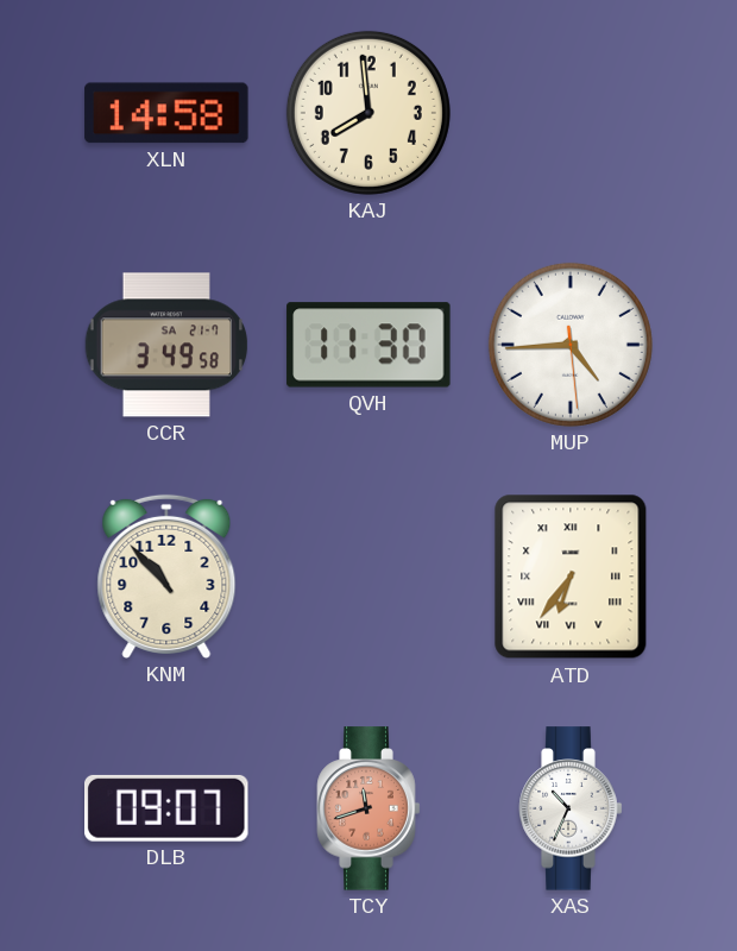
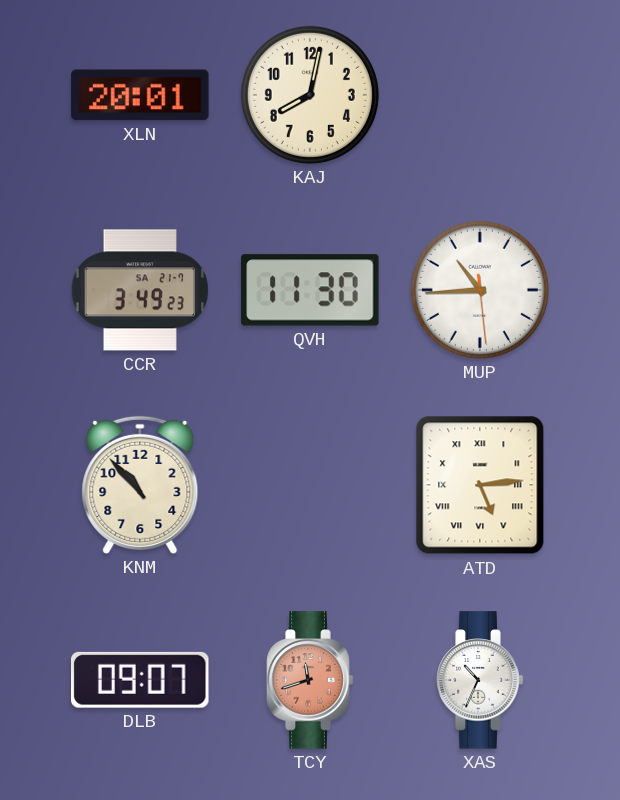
XLN: 14:58 -> 20:01
KAJ: 7:59 -> 8:02
CCR: 3:49:58 -> 3:49:23
MUP: 4:44 -> 10:44
ATD: 6:36 -> 5:14
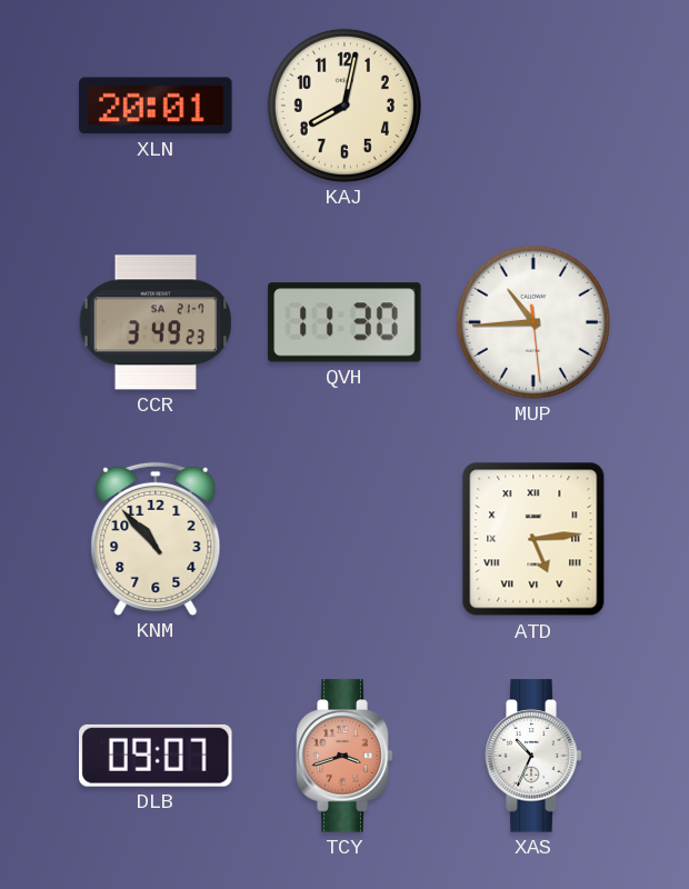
TCY: 11:42 -> 3:42
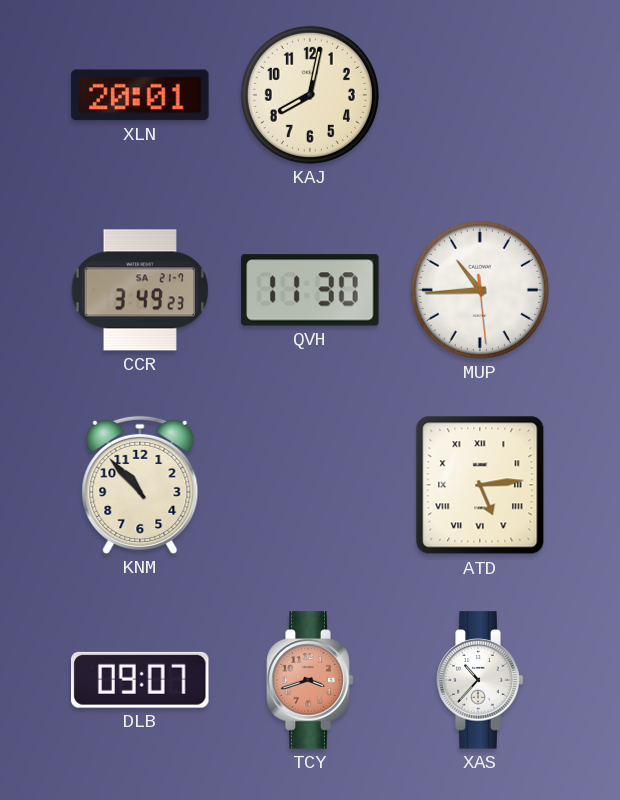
XAS: 10:34 -> 10:37
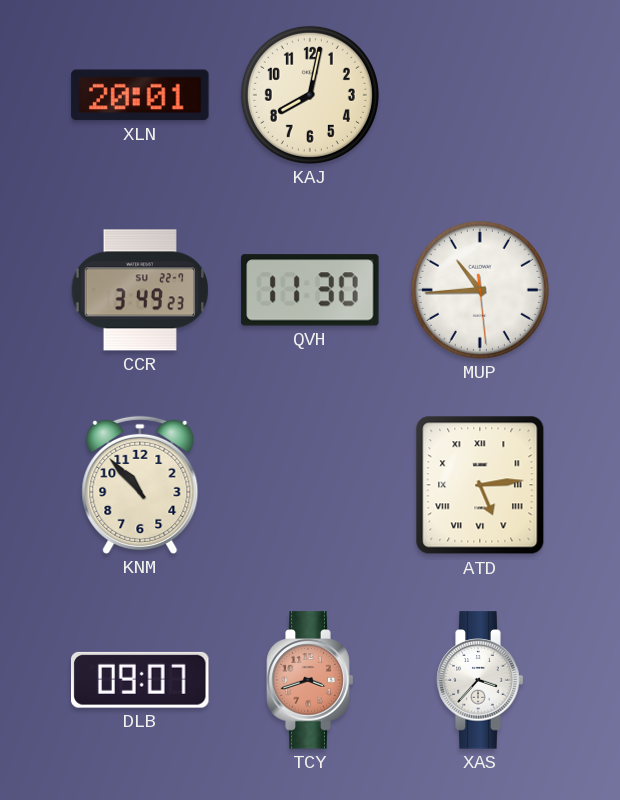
CCR date: SA 21-7 -> SU 22-7
XAS: 10:37 -> 3:37
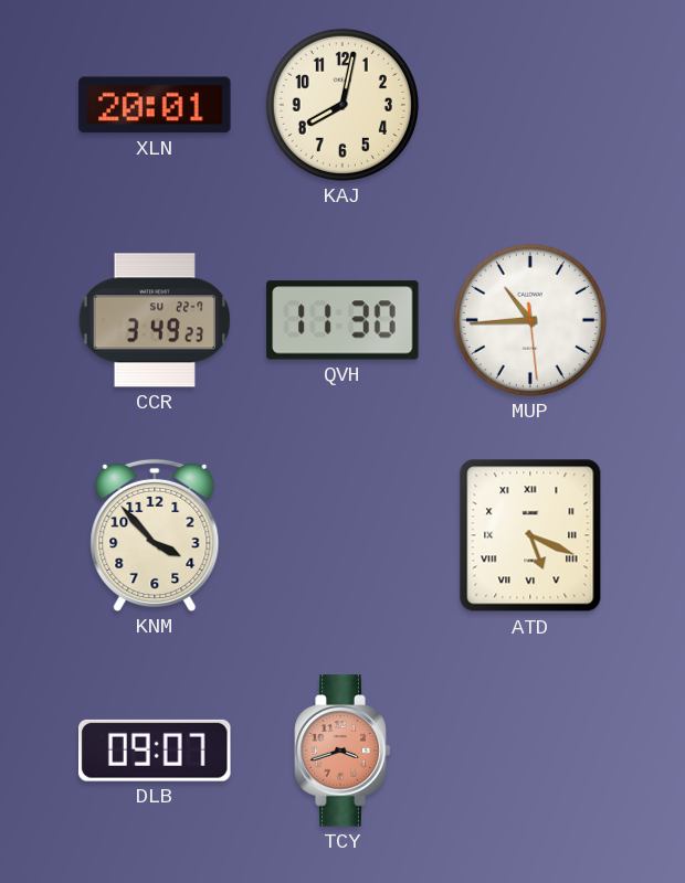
KNM: 10:53 -> 3:53
ATD: 5:14 -> 5:19
XAS: 3:37 -> none
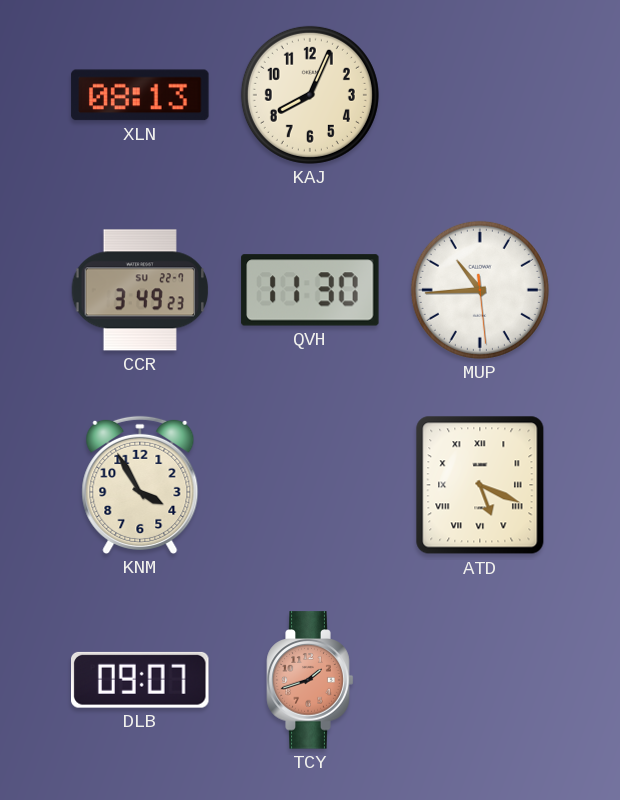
XLN: 20:01 -> 08:13
KAJ: 8:02 -> 8:04
KNM: 3:53 -> 3:55
TCY: 3:42 -> 1:42
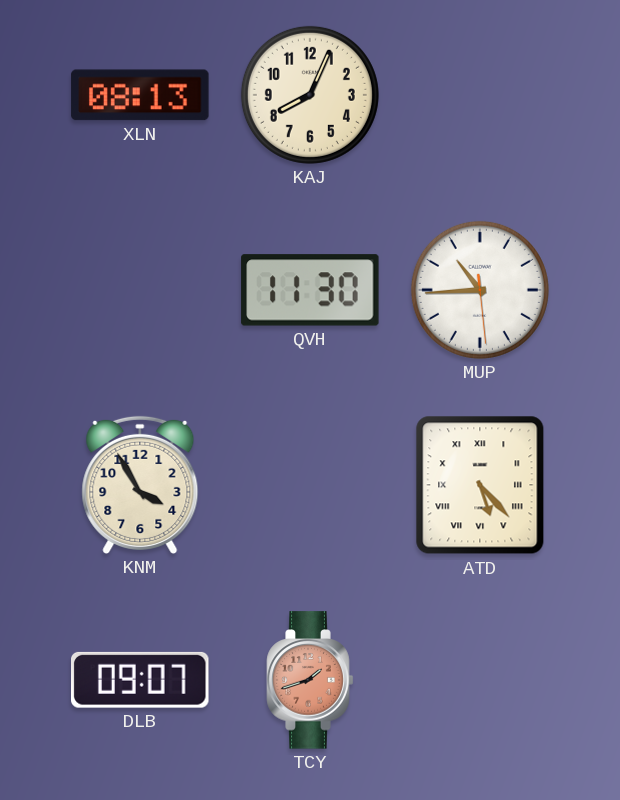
CCR: 3:49 -> none
ATD: 5:19 -> 5:23
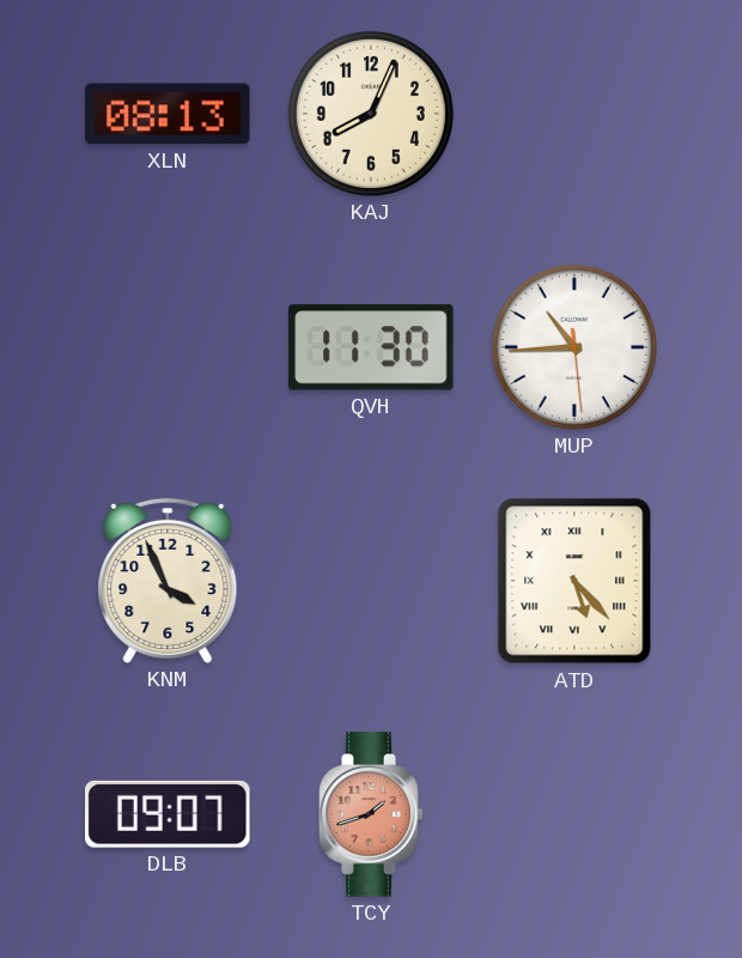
KNM: 3:55 -> 3:56
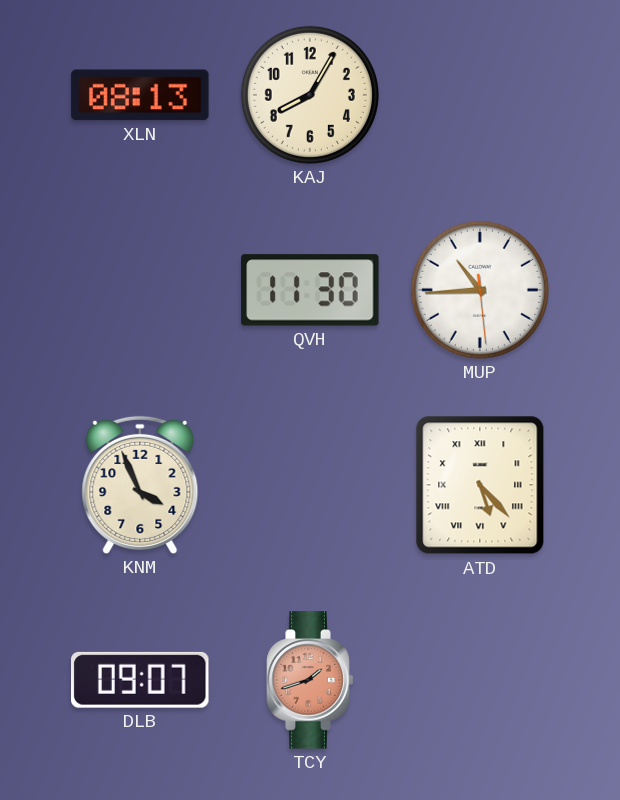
KAJ: 8:04 -> 8:05
